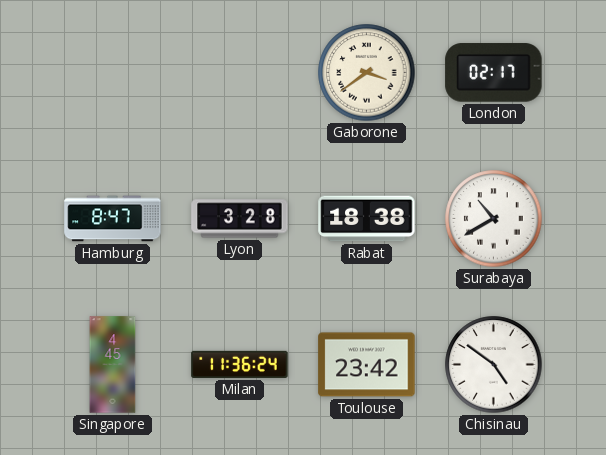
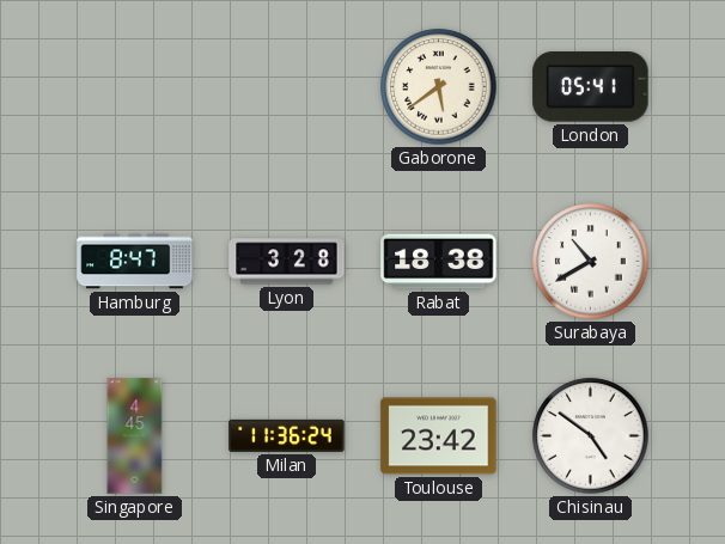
Gaborone: 3:39 -> 5:39
London: 02:17 -> 05:41
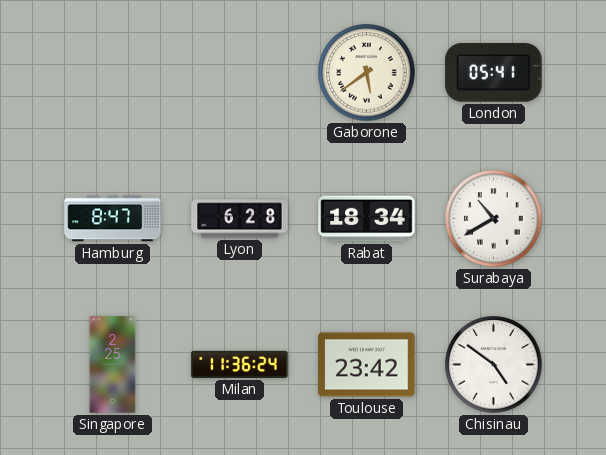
Lyon: 3:28 -> 6:28
Rabat: 18:38 -> 18:34
Singapore: 4:45 -> 2:25
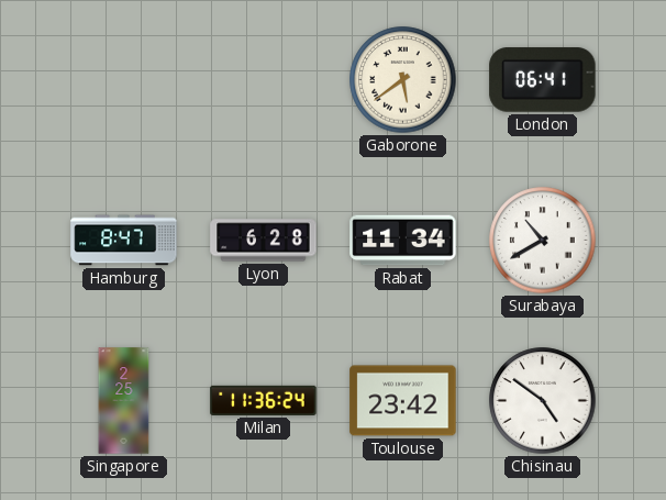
London: 05:41 -> 06:41
Rabat: 18:34 -> 11:34
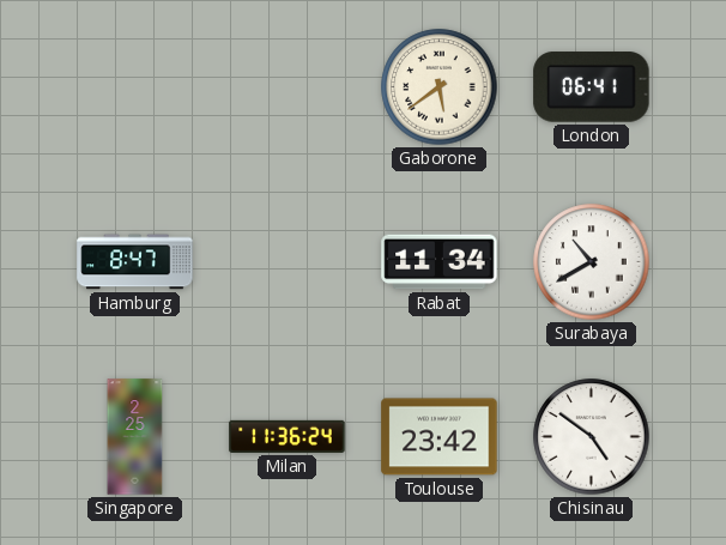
Lyon: 6:28 -> none
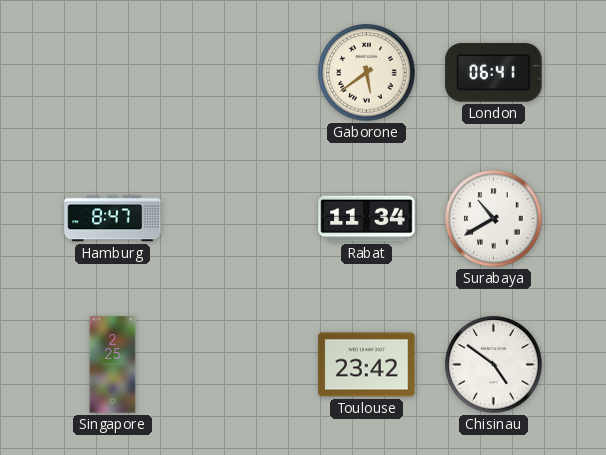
Milan: 11:36 -> none
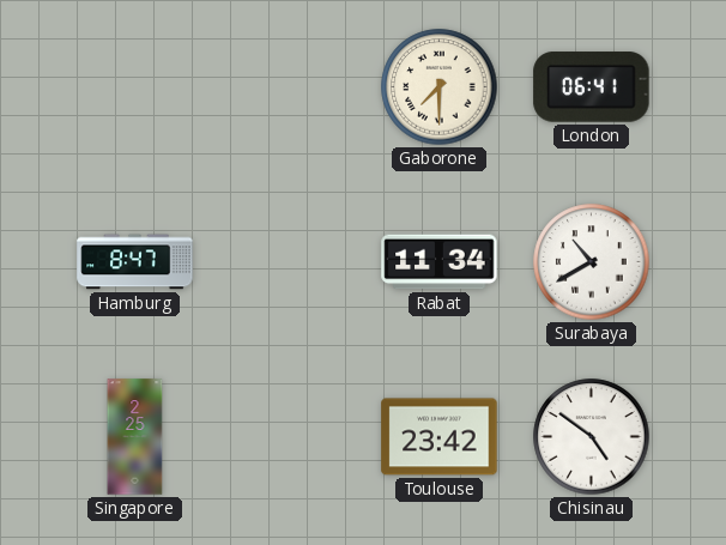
Gaborone: 5:39 -> 7:30
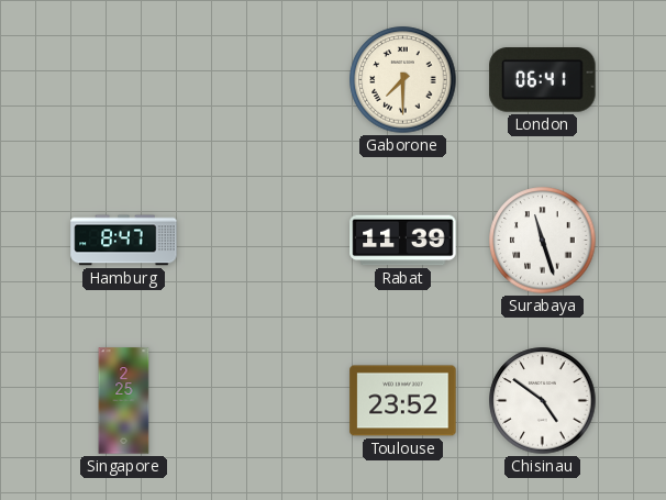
Rabat: 11:34 -> 11:39
Surabaya: 10:40 -> 11:27
Toulouse: 23:42 -> 23:52
